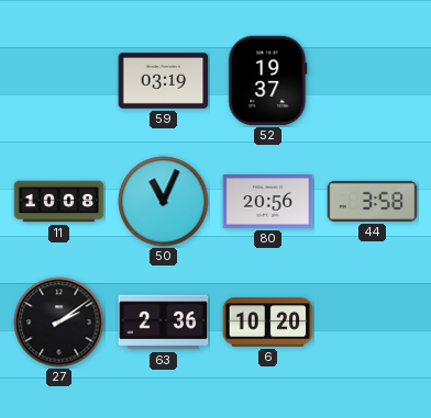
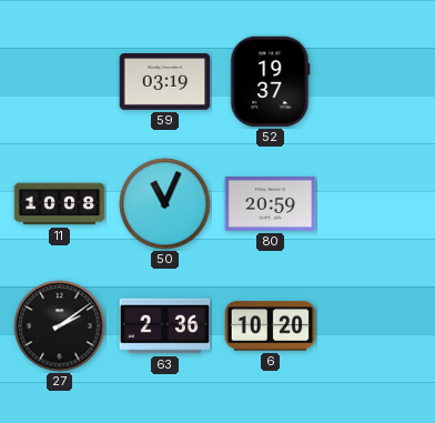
80: 20:56 -> 20:59
44: 3:58 -> none
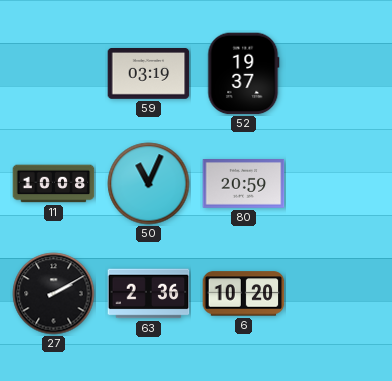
27: 2:09 -> 2:10
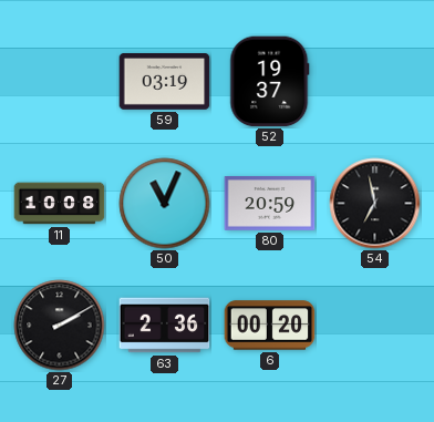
54: none -> 6:58
6: 10:20 -> 00:20
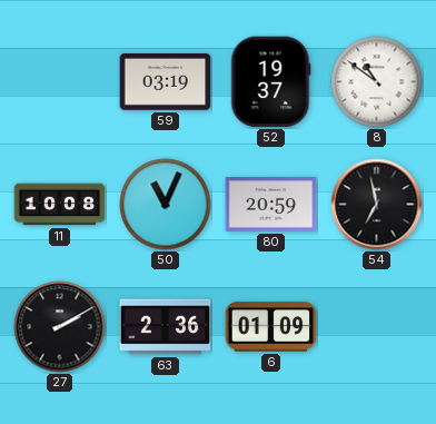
8: none -> 10:51
6: 00:20 -> 01:09
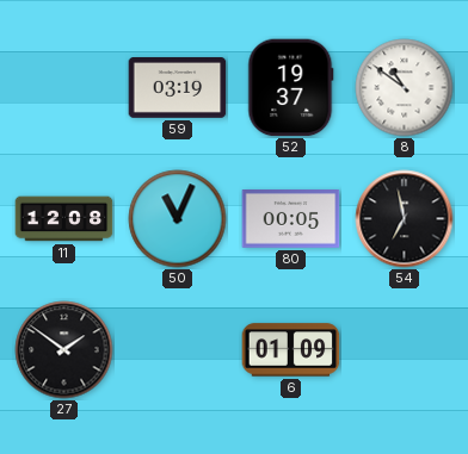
11: 10:08 -> 12:08
80: 20:59 -> 00:05
27: 2:10 -> 1:51
63: 2:36 -> none
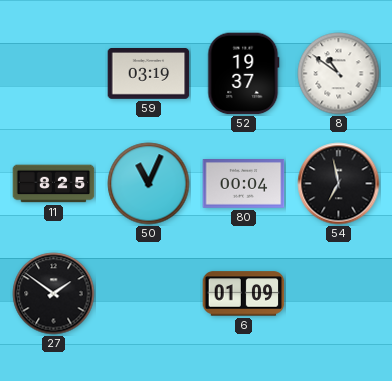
11: 12:08 -> 8:25
80: 00:05 -> 00:04
